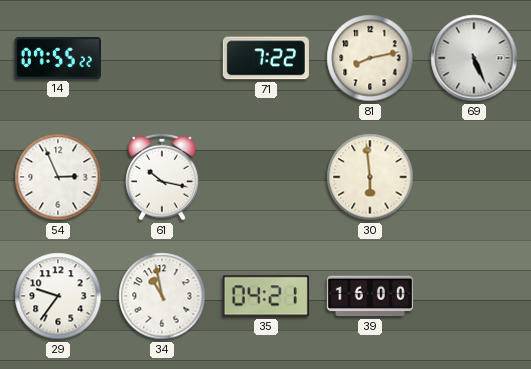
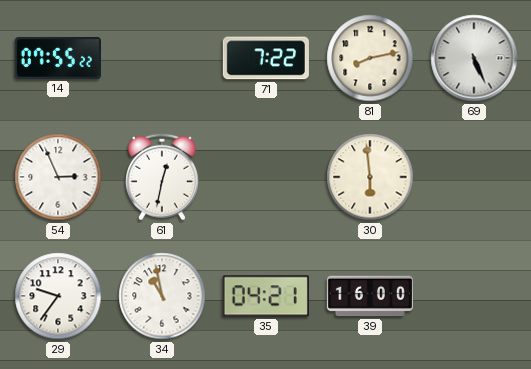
61: 10:17 -> 12:32
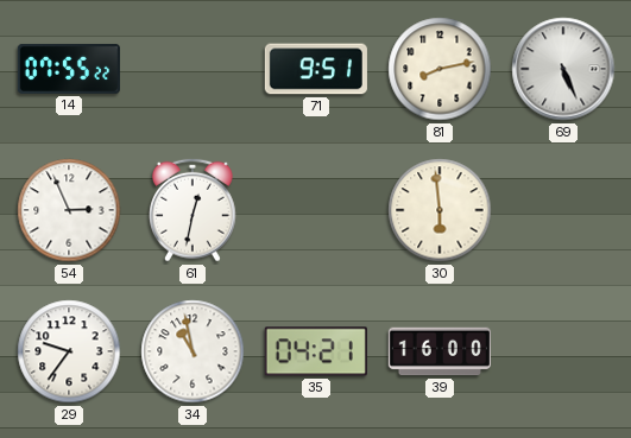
71: 7:22 -> 9:51
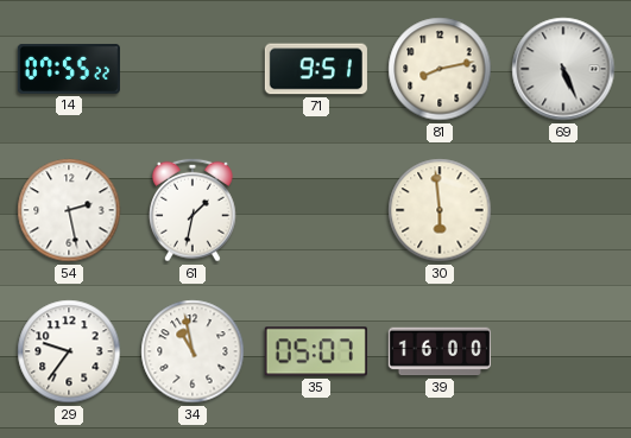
54: 2:56 -> 2:28
61: 12:32 -> 1:32
35: 04:21 -> 05:07
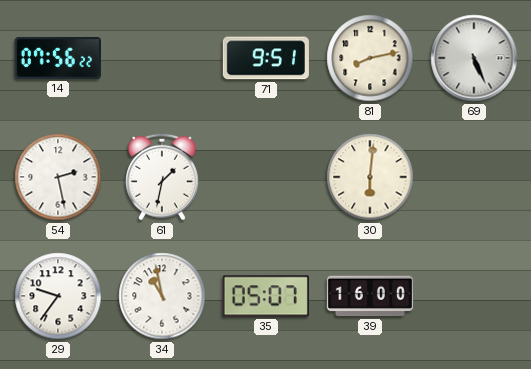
14: 07:55 -> 07:56
30: 5:59 -> 6:01
